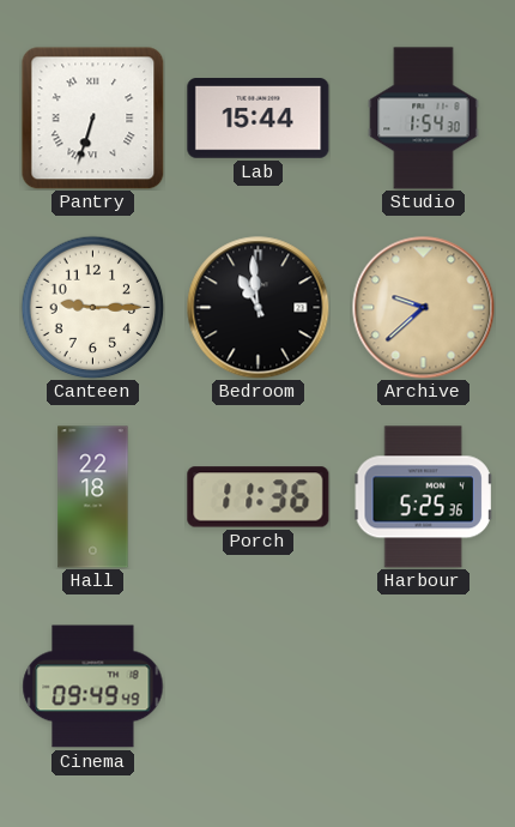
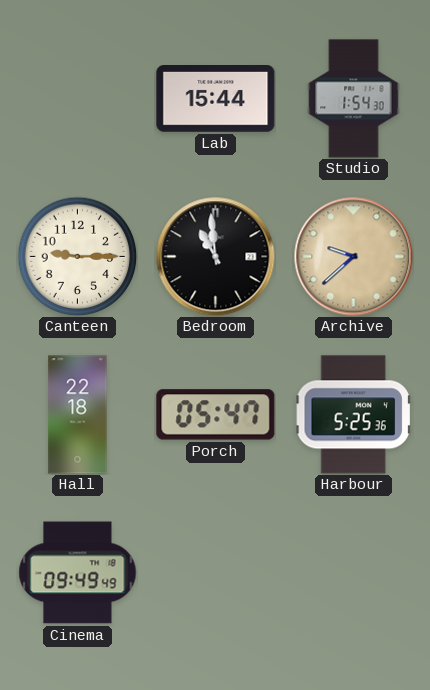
Pantry: 6:33 -> none
Porch: 11:36 -> 05:47
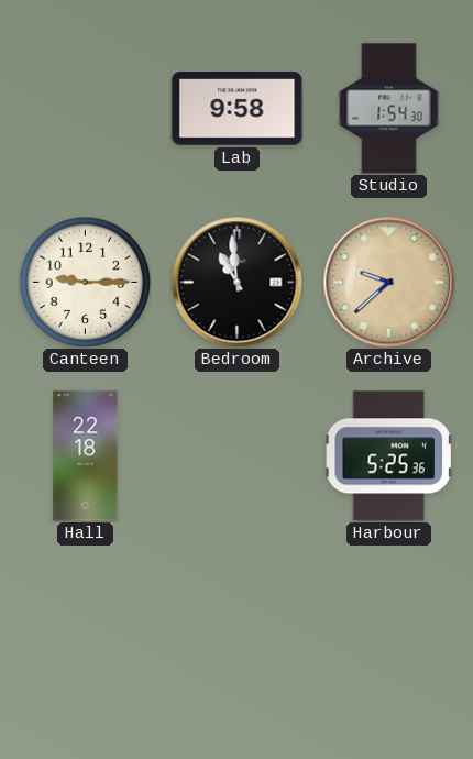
Lab: 15:44 -> 9:58
Porch: 05:47 -> none
Cinema: 09:49 -> none
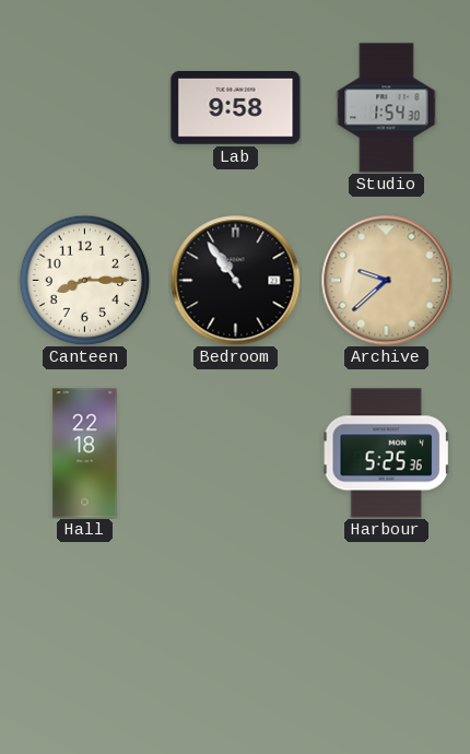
Canteen: 9:15 -> 8:15
Bedroom: 10:59 -> 10:54
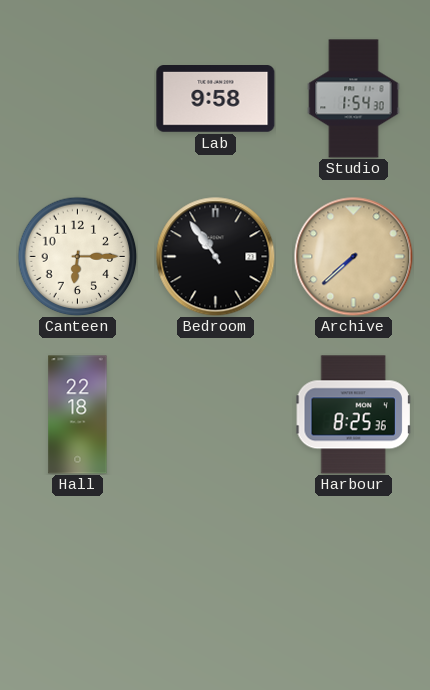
Canteen: 8:15 -> 6:15
Archive: 9:38 -> 7:38
Harbour: 5:25 -> 8:25
